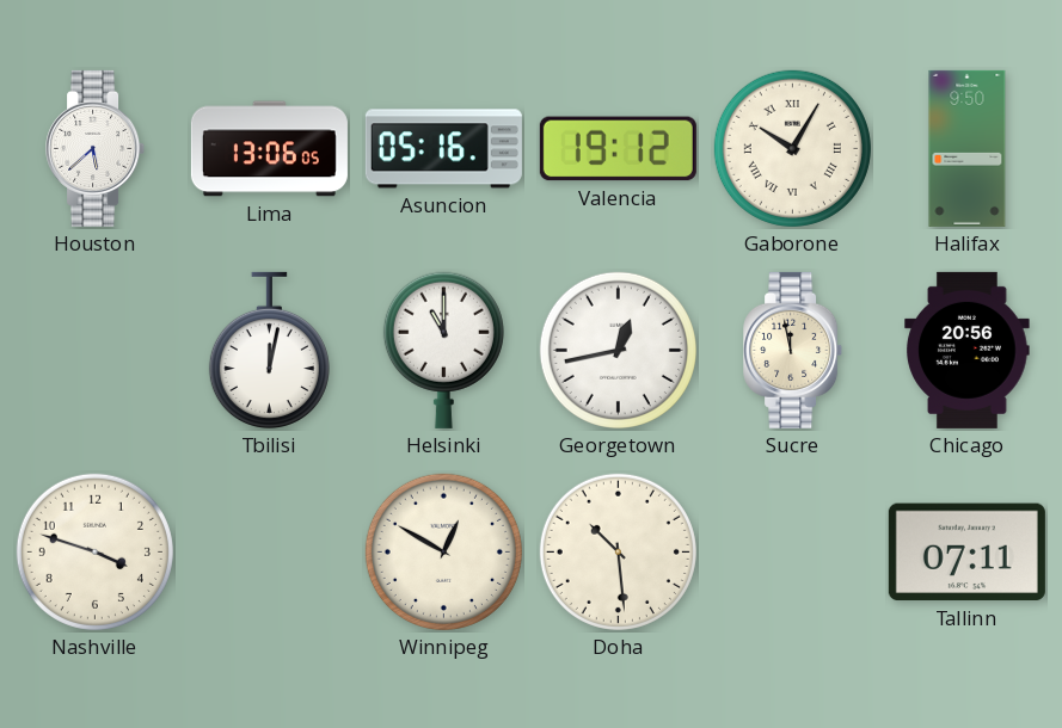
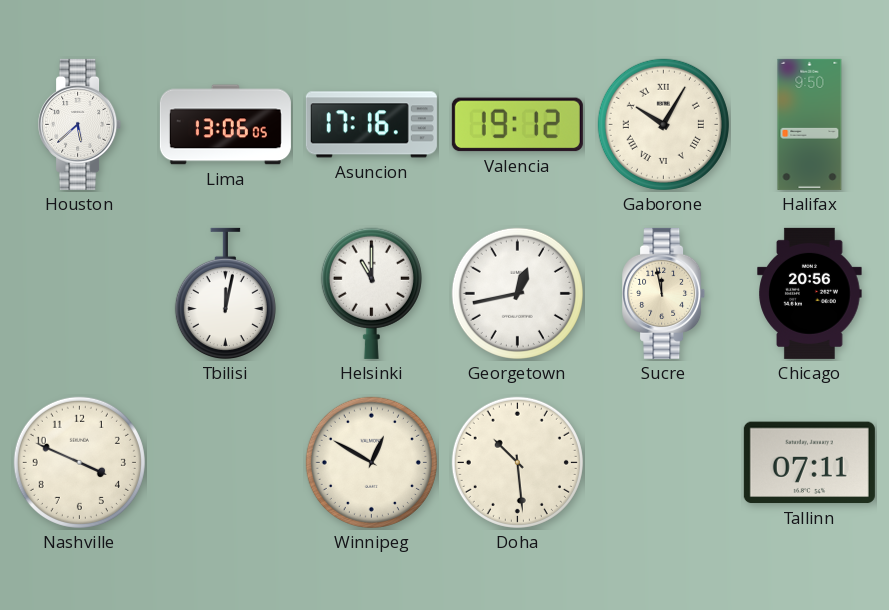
Asuncion: 05:16 -> 17:16
Nashville: 3:48 -> 3:49
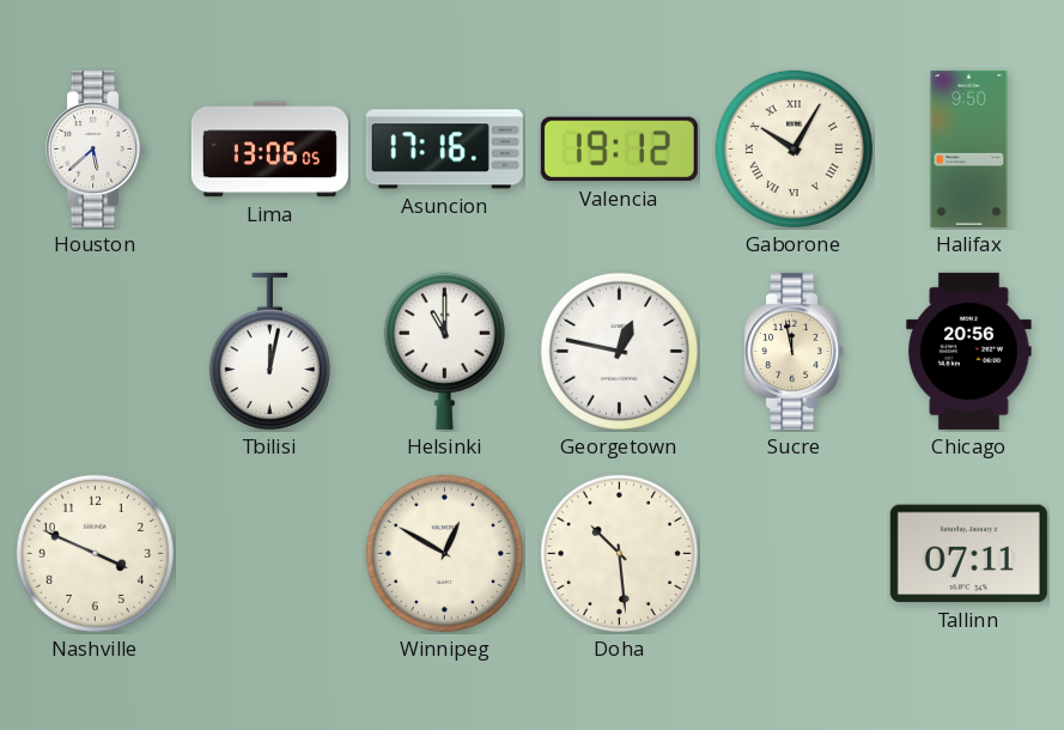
Georgetown: 12:43 -> 12:47
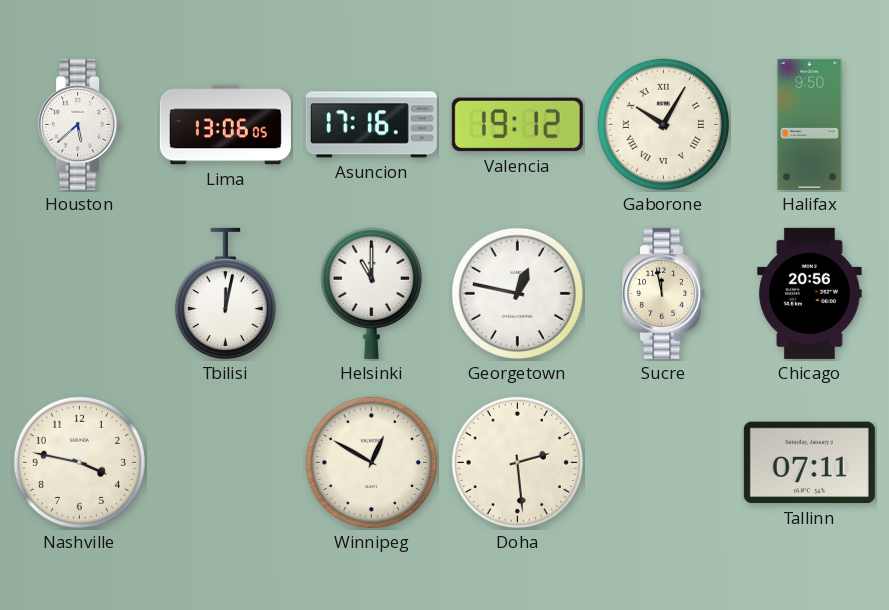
Nashville: 3:49 -> 3:47
Doha: 10:29 -> 2:29
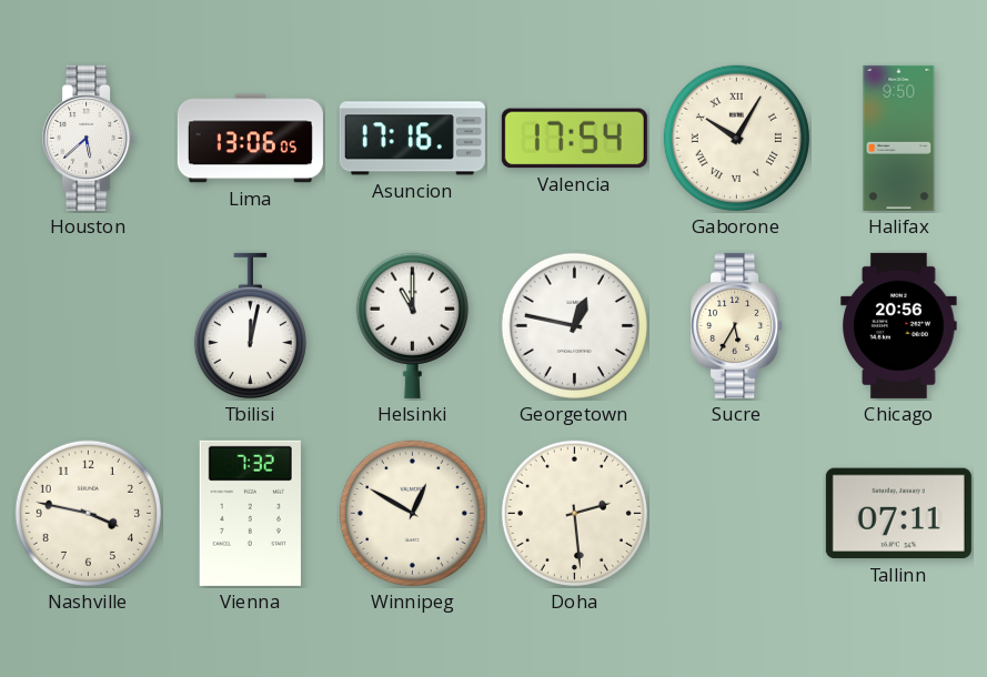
Valencia: 19:12 -> 17:54
Sucre: 11:58 -> 5:35
Vienna: none -> 7:32
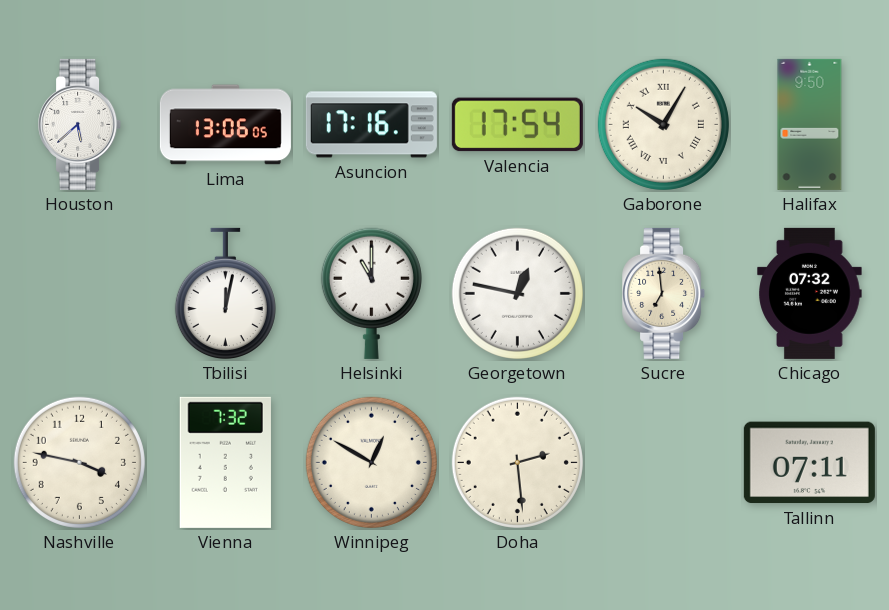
Sucre: 5:35 -> 6:59
Chicago: 20:56 -> 07:32
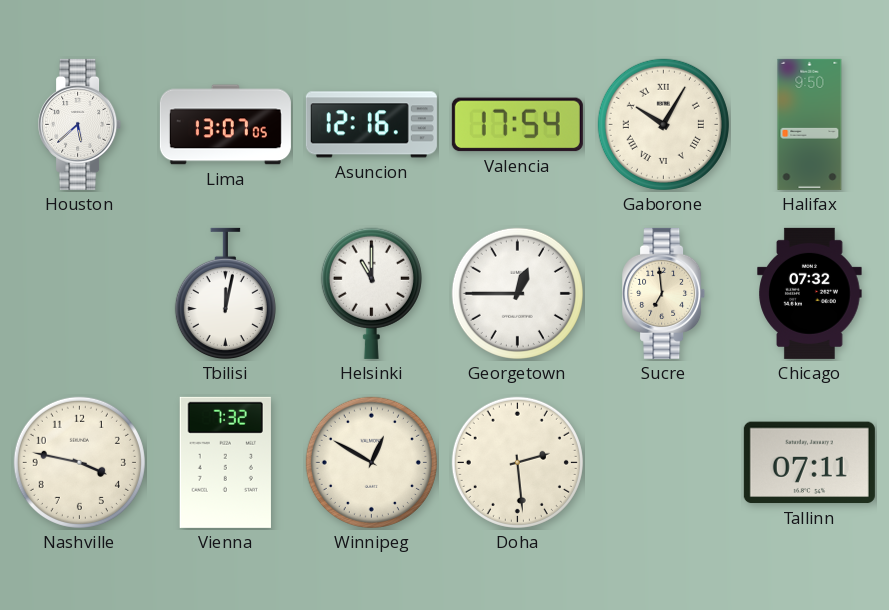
Lima: 13:06 -> 13:07
Asuncion: 17:16 -> 12:16
Georgetown: 12:47 -> 12:45
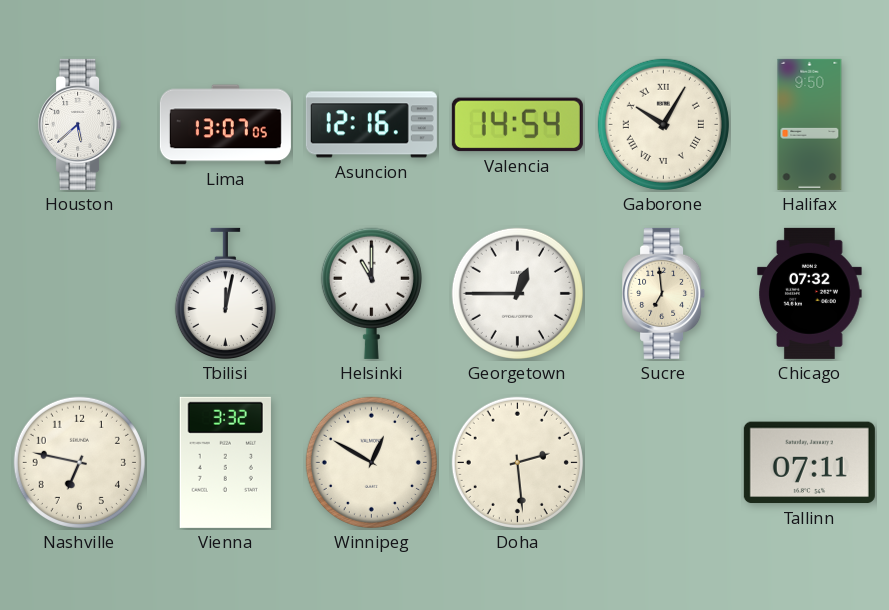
Valencia: 17:54 -> 14:54
Nashville: 3:47 -> 6:47
Vienna: 7:32 -> 3:32
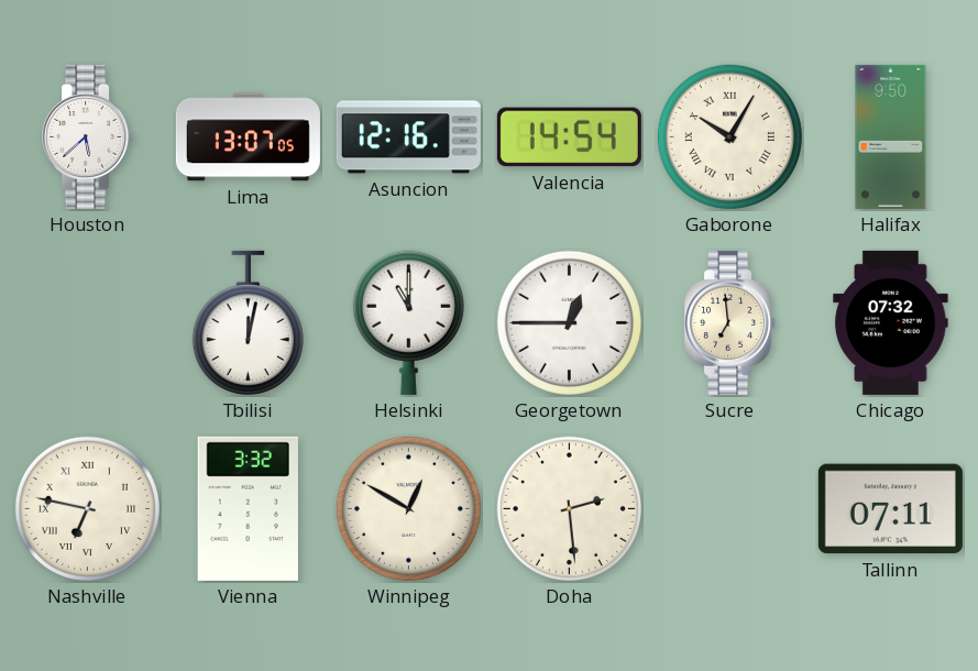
Nashville numerals: Arabic -> Roman
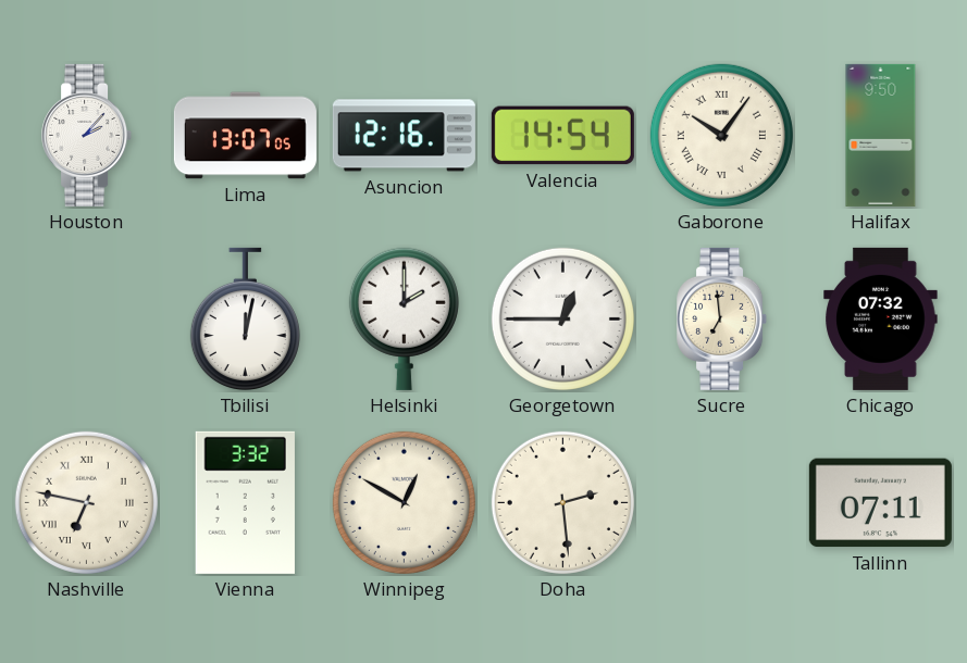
Houston: 5:38 -> 2:07
Gaborone: 10:05 -> 10:06
Helsinki: 11:00 -> 2:00
